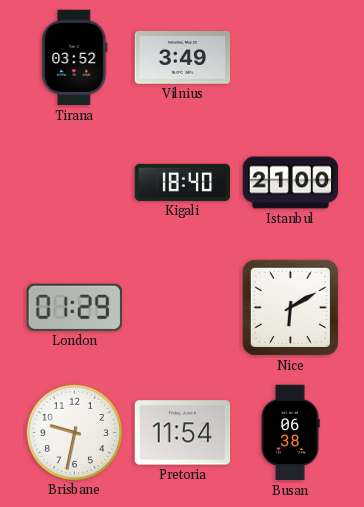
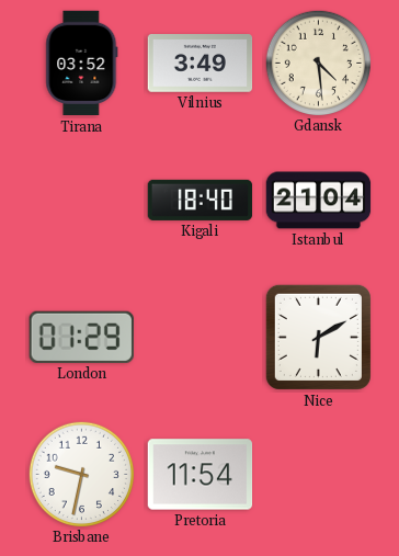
Gdansk: none -> 4:29
Istanbul: 21:00 -> 21:04
Busan: 06:38 -> none
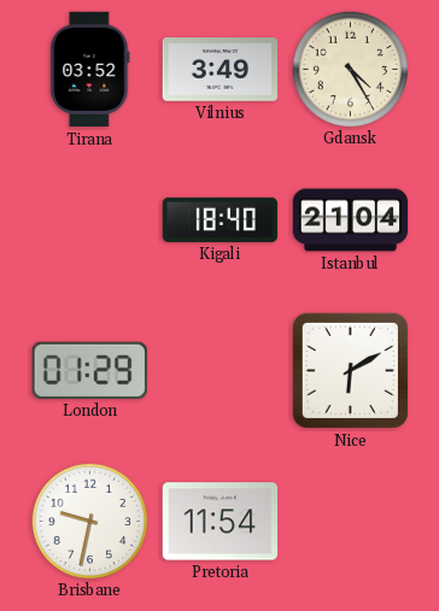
Gdansk: 4:29 -> 4:25
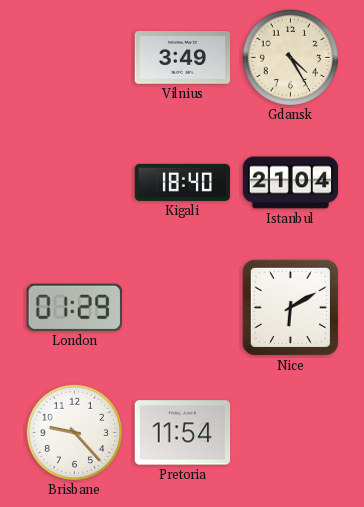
Tirana: 03:52 -> none
Brisbane: 9:32 -> 9:23
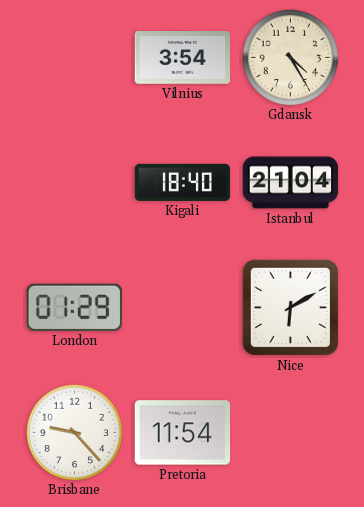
Vilnius: 3:49 -> 3:54
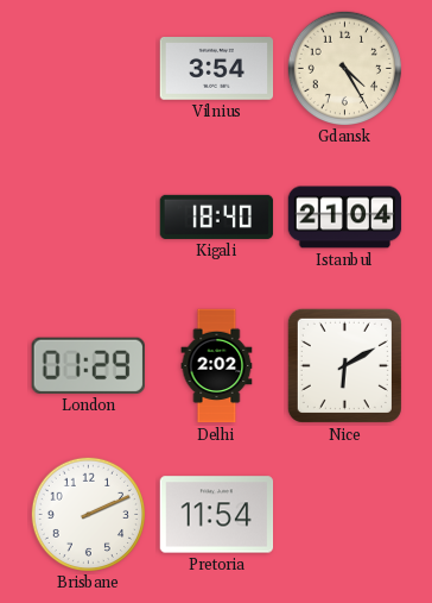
Delhi: none -> 2:02
Brisbane: 9:23 -> 2:11
